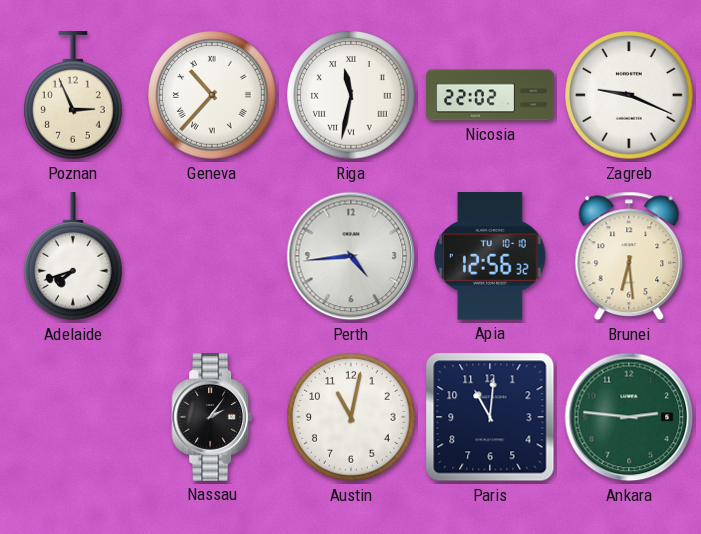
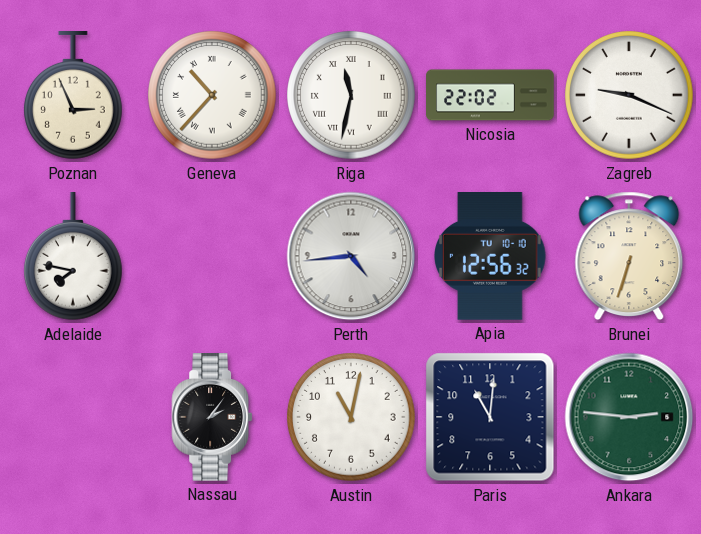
Adelaide: 7:42 -> 7:47
Brunei: 6:29 -> 6:33
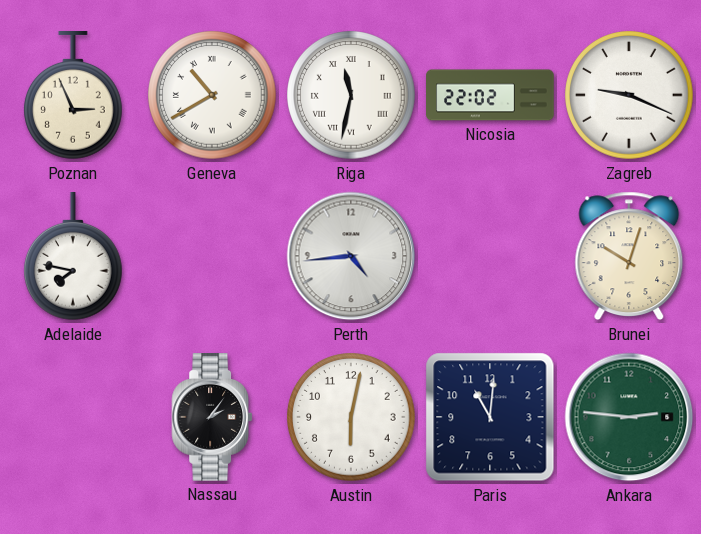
Geneva: 10:37 -> 10:40
Apia: 12:56 -> none
Brunei: 6:33 -> 10:03
Austin: 11:02 -> 6:02
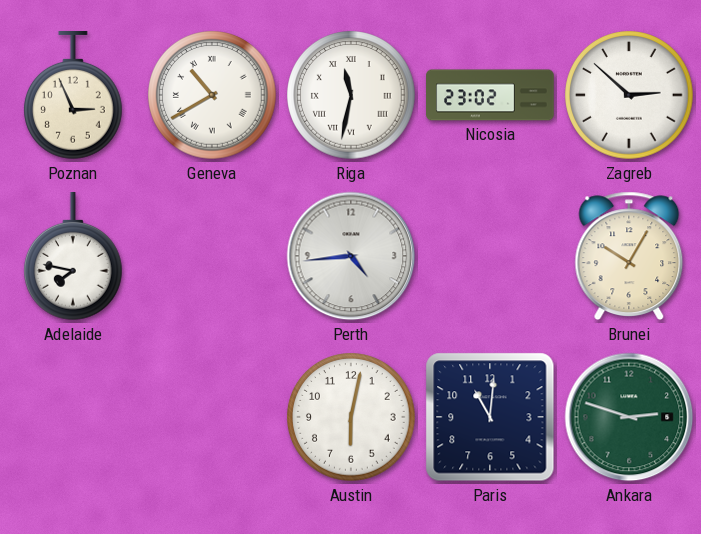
Nicosia: 22:02 -> 23:02
Zagreb: 9:19 -> 2:52
Brunei: 10:03 -> 10:05
Nassau: 2:06 -> none
Ankara: 2:46 -> 2:48
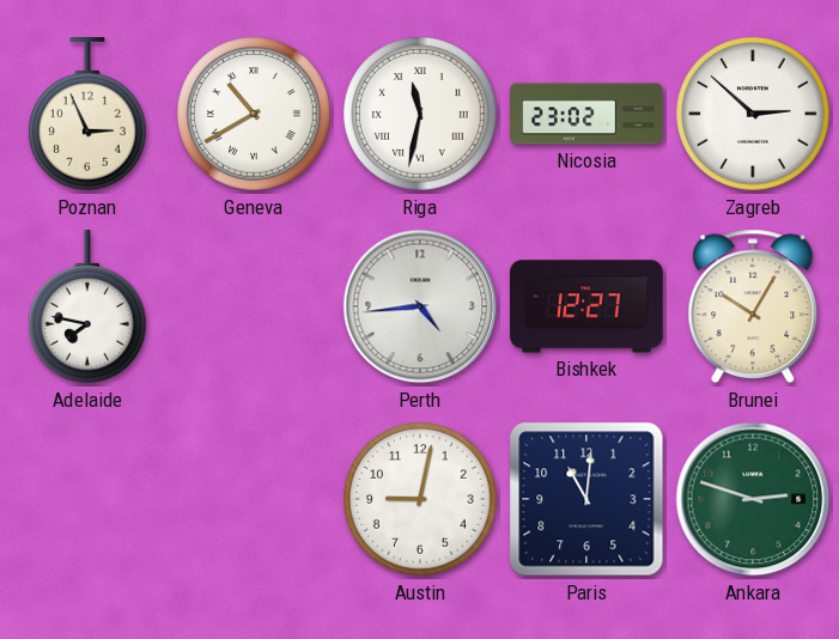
Bishkek: none -> 12:27
Austin: 6:02 -> 9:02
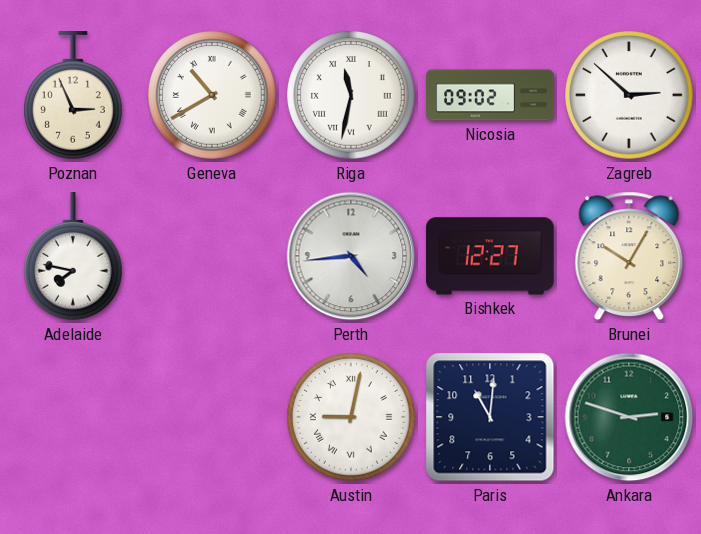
Nicosia: 23:02 -> 09:02
Austin numerals: Arabic -> Roman
